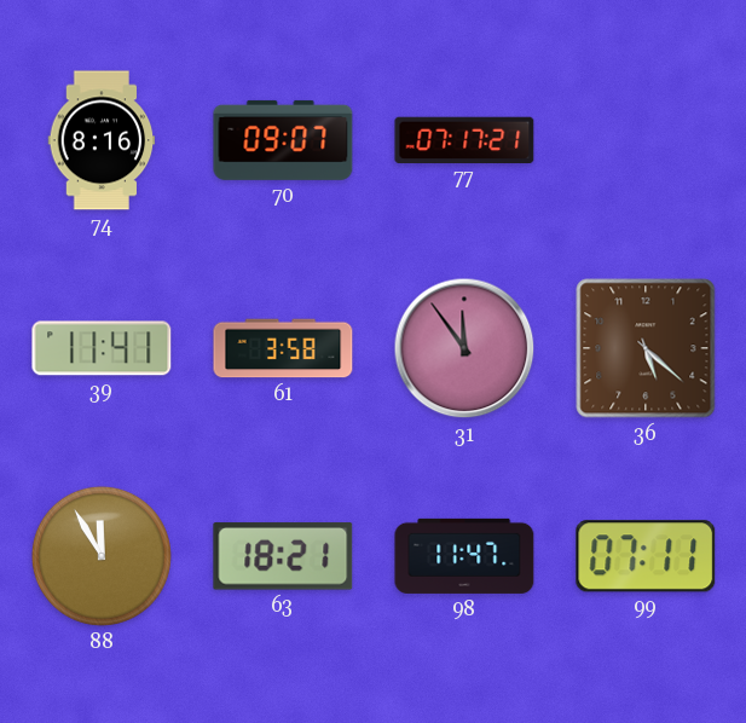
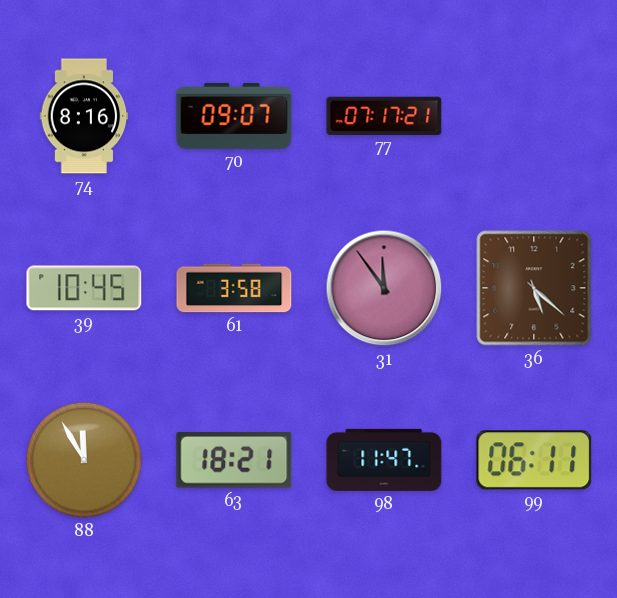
39: 11:41 -> 10:45
99: 07:11 -> 06:11
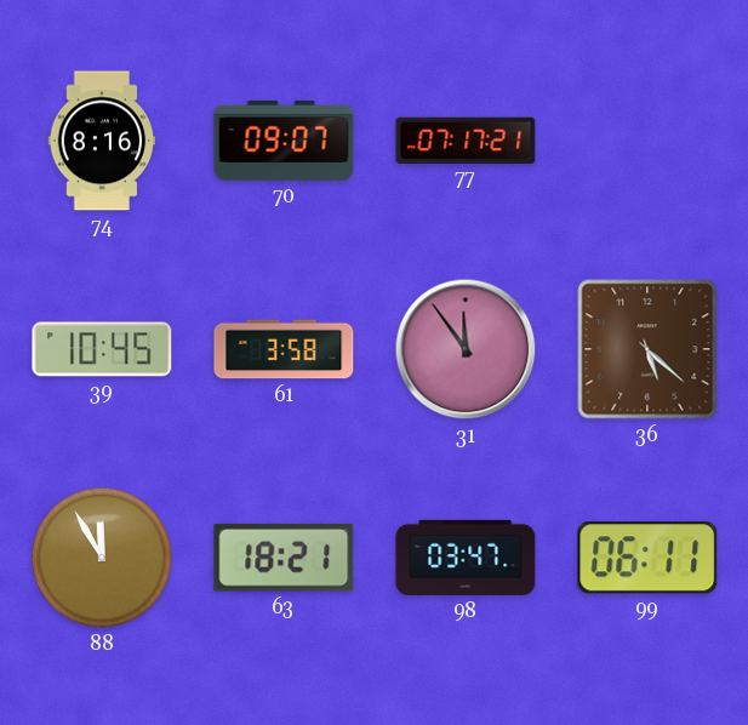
98: 11:47 -> 03:47
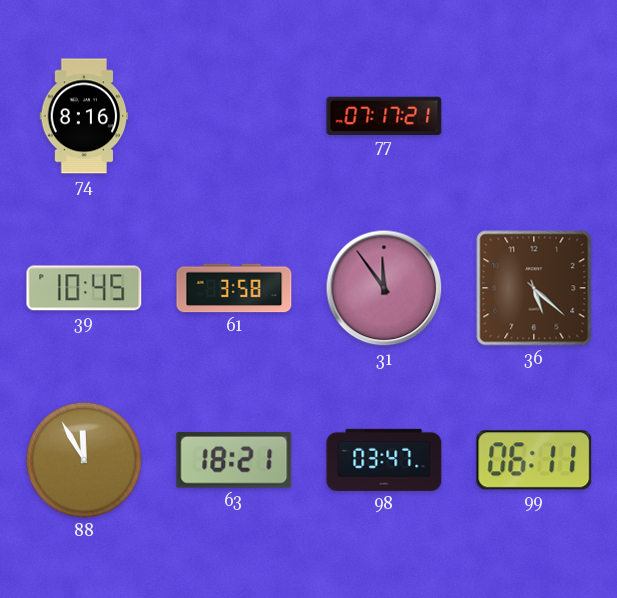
70: 09:07 -> none
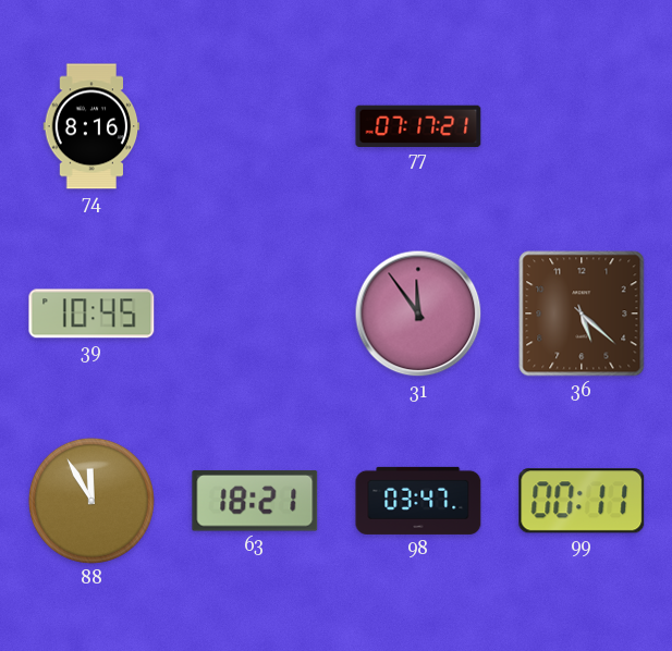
61: 3:58 -> none
99: 06:11 -> 00:11
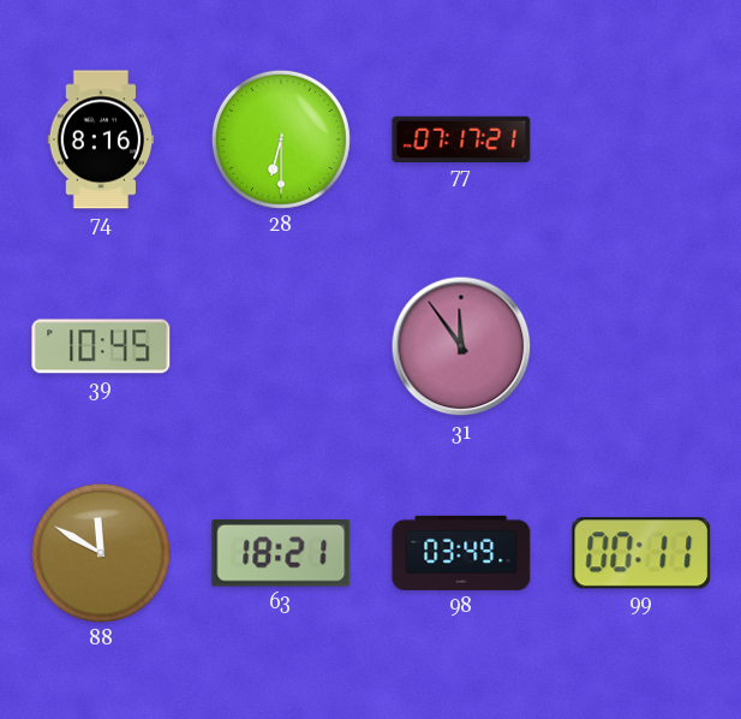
28: none -> 6:30
36: 5:22 -> none
88: 11:55 -> 11:50
98: 03:47 -> 03:49
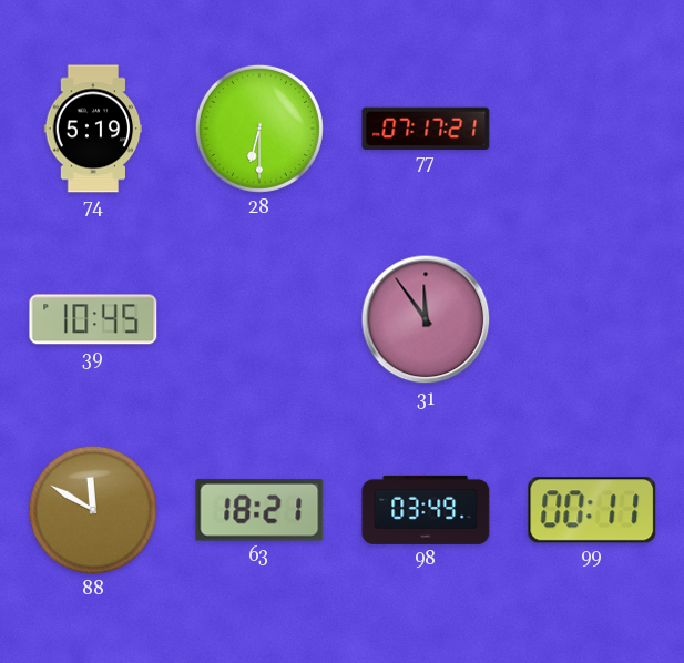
74: 8:16 -> 5:19
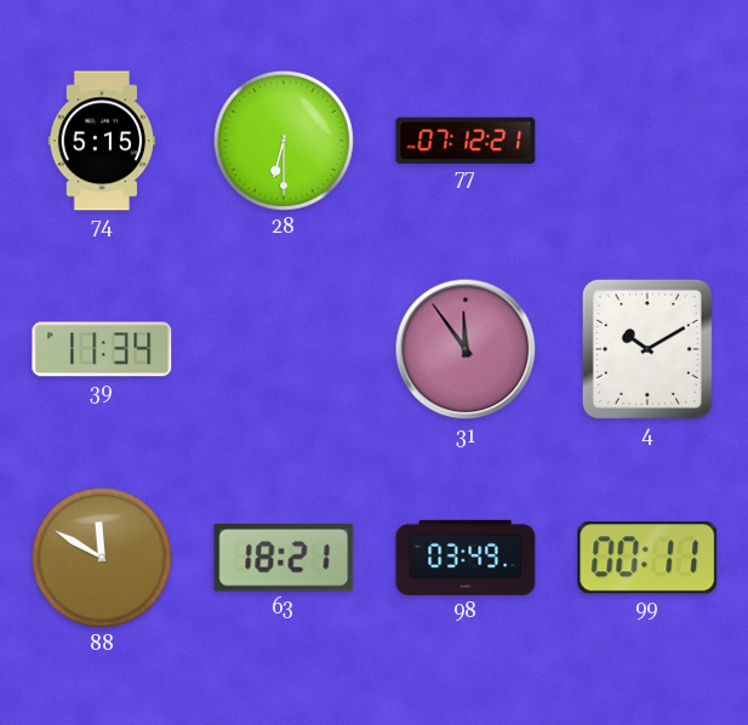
74: 5:19 -> 5:15
77: 07:17 -> 07:12
39: 10:45 -> 11:34
4: none -> 10:10
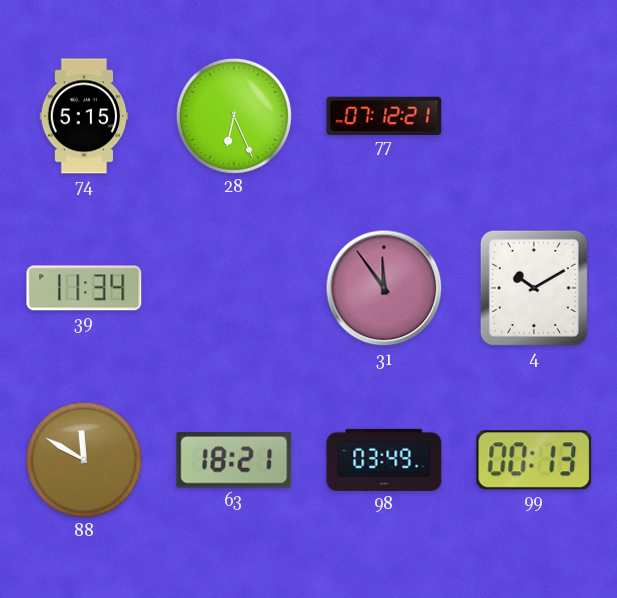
28: 6:30 -> 6:26
99: 00:11 -> 00:13
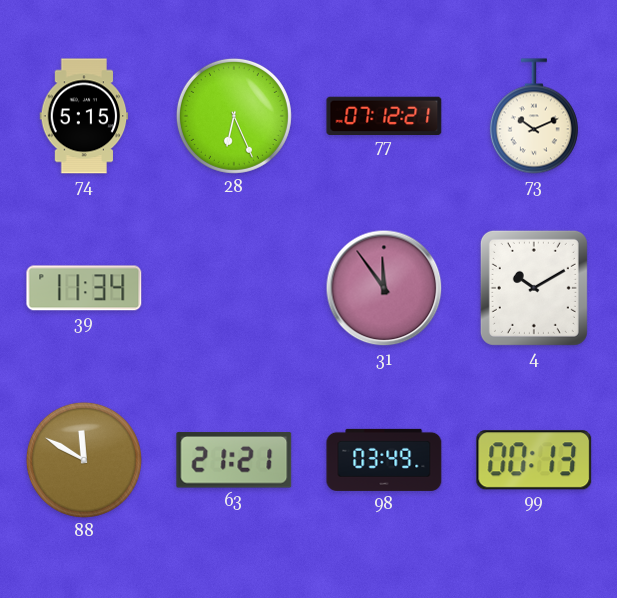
73: none -> 10:11
63: 18:21 -> 21:21
